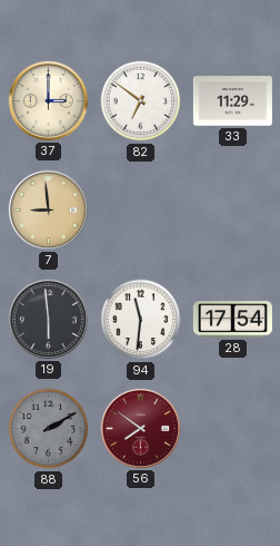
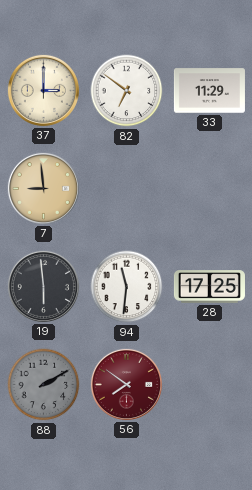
28: 17:54 -> 17:25
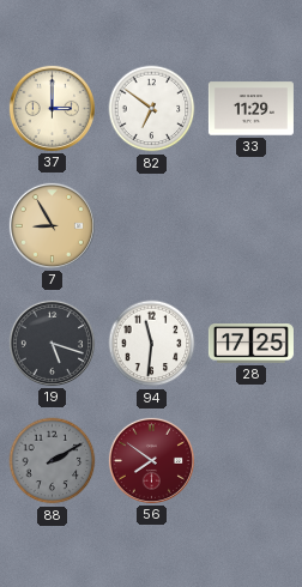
7: 8:59 -> 8:55
19: 5:59 -> 5:18
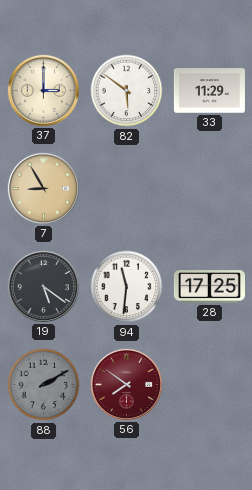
82: 6:51 -> 5:51
19: 5:18 -> 5:21
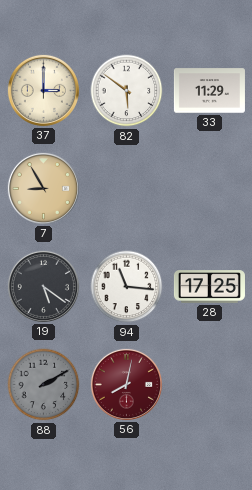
94: 11:31 -> 11:16
56: 7:51 -> 8:02
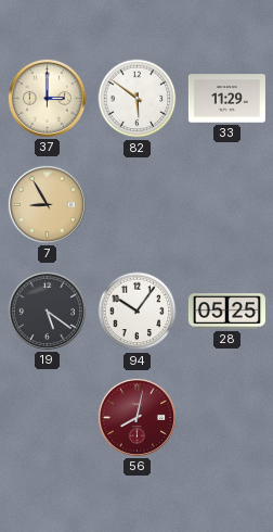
94: 11:16 -> 10:06
28: 17:25 -> 05:25
88: 2:10 -> none
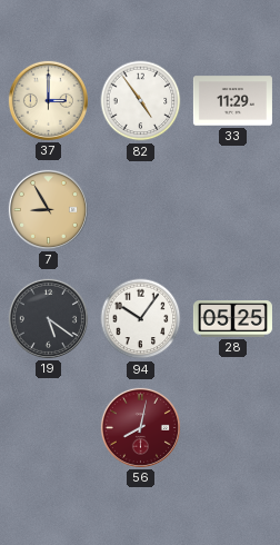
82: 5:51 -> 4:54
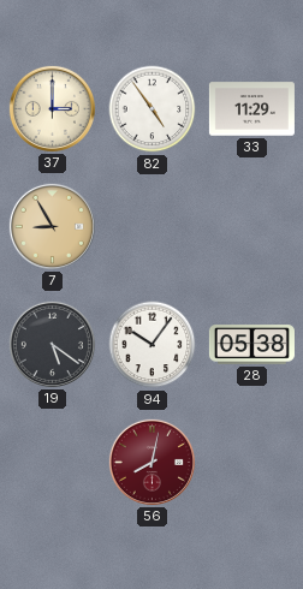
28: 05:25 -> 05:38
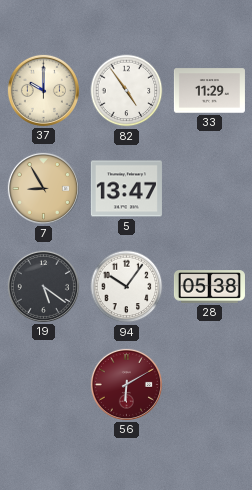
37: 3:00 -> 10:00
5: none -> 13:47
56: 8:02 -> 6:10
